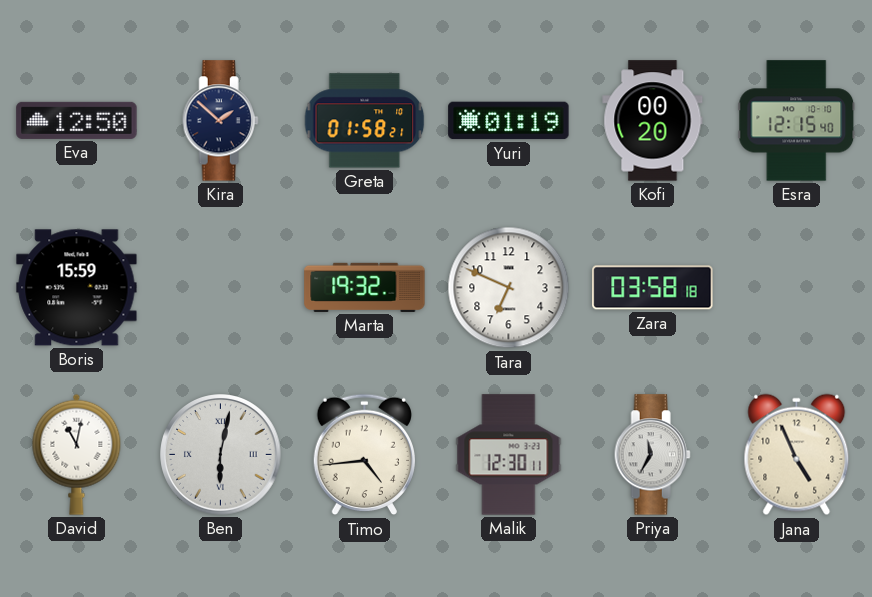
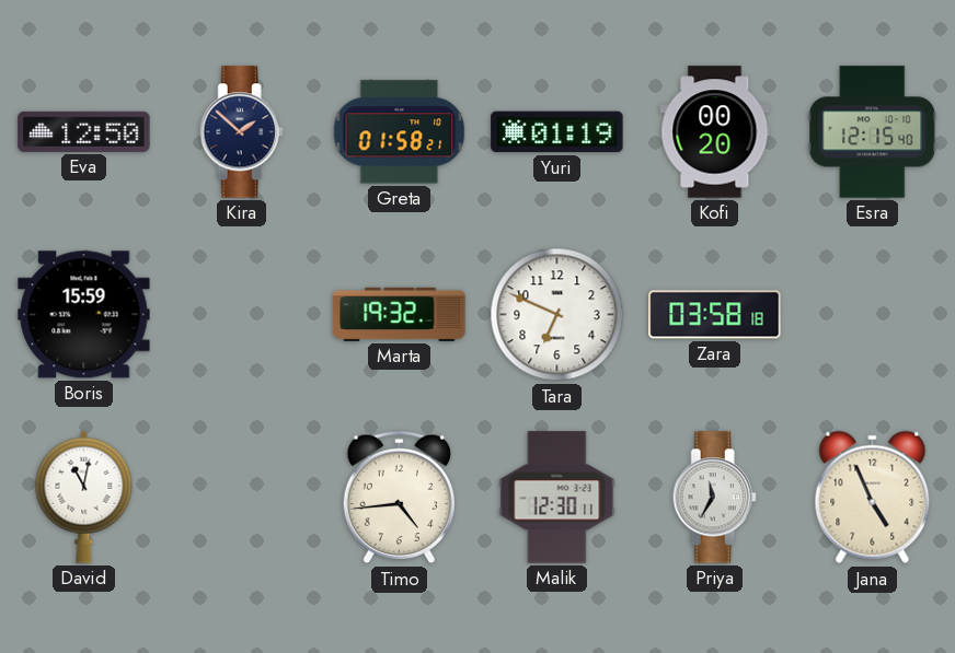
Ben: 6:02 -> none
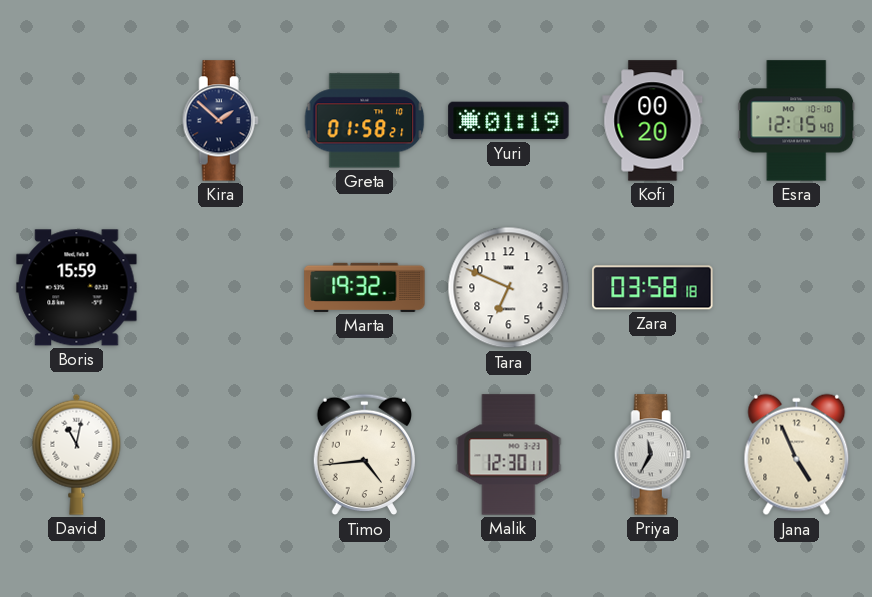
Eva: 12:50 -> none
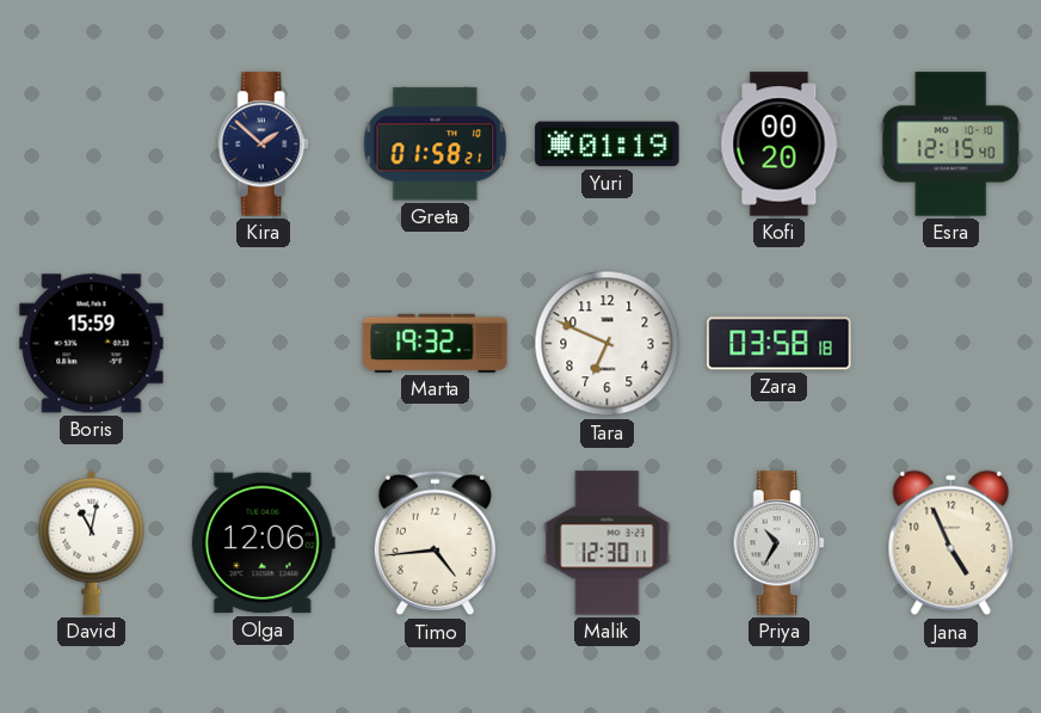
Olga: none -> 12:06
Priya: 11:35 -> 10:35
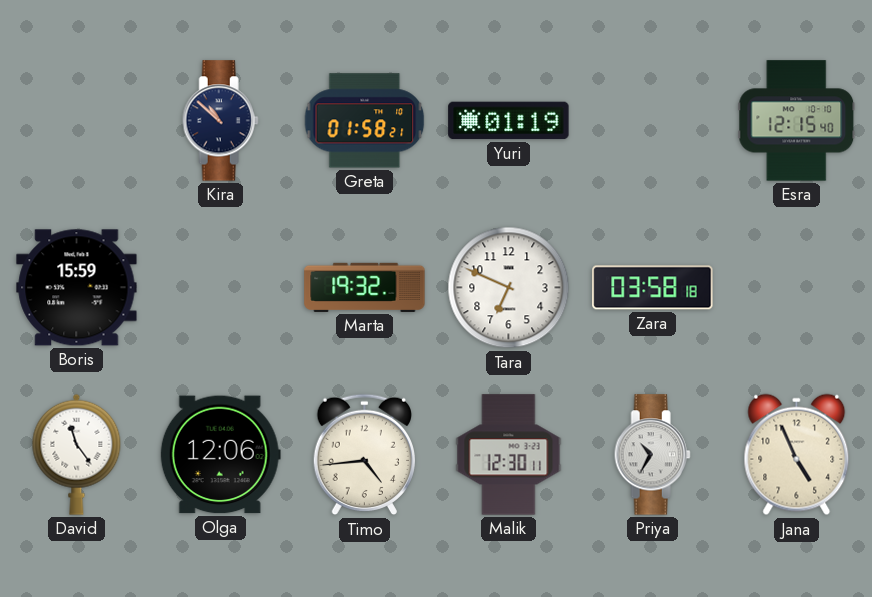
Kira: 1:52 -> 10:52
Kofi: 00:20 -> none
David: 11:02 -> 11:24
